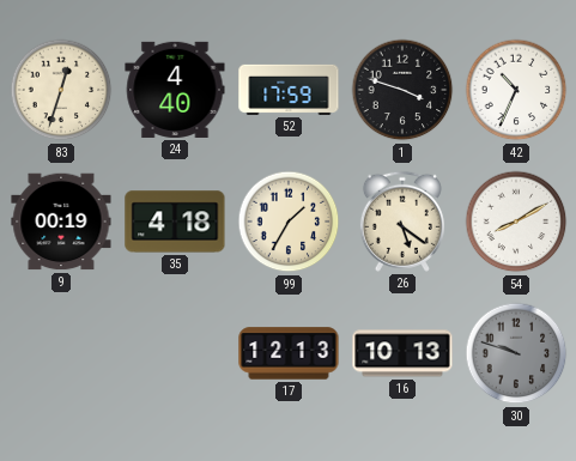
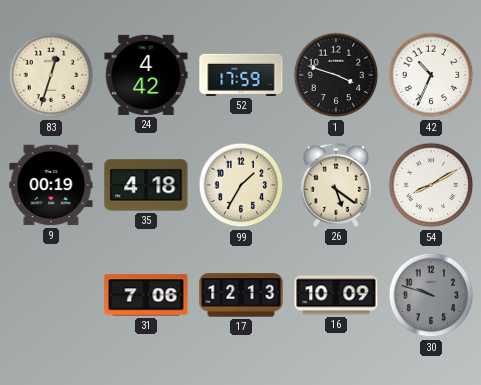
24: 4:40 -> 4:42
31: none -> 7:06
16: 10:13 -> 10:09
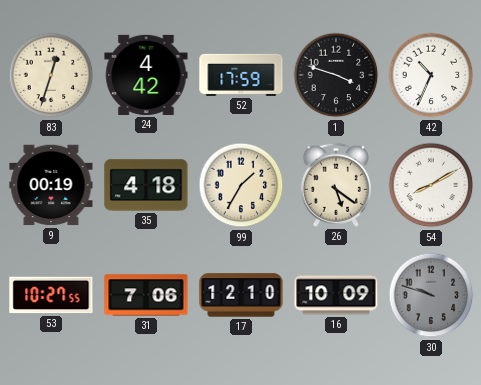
53: none -> 10:27
17: 12:13 -> 12:10
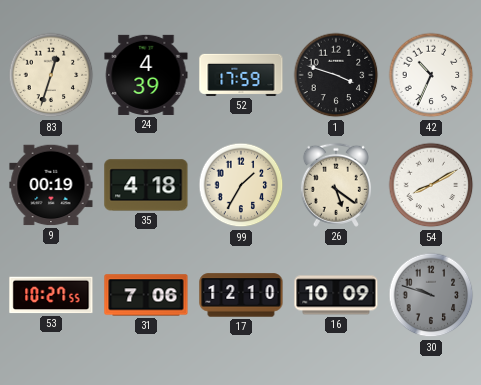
24: 4:42 -> 4:39
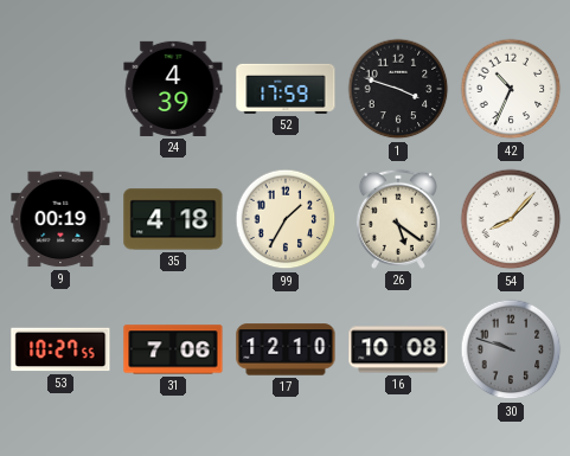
83: 12:33 -> none
54: 8:10 -> 8:07
16: 10:09 -> 10:08
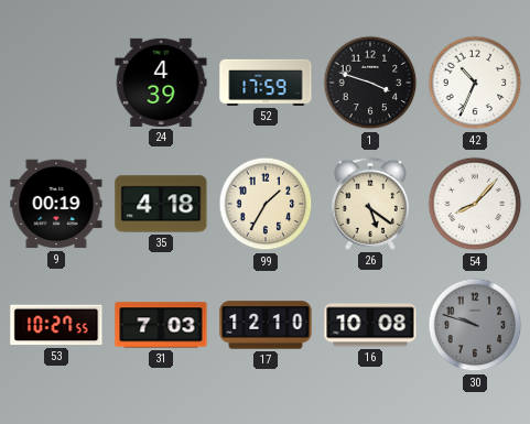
31: 7:06 -> 7:03
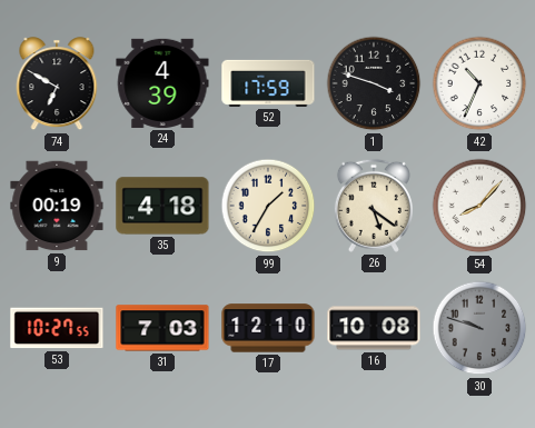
74: none -> 6:50
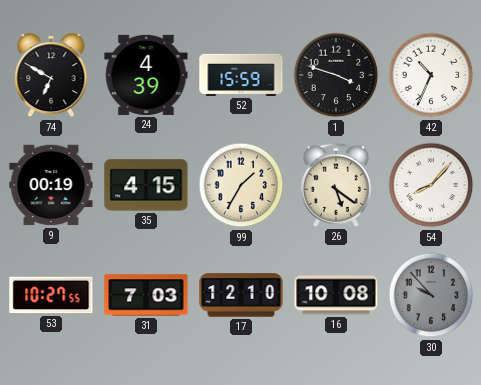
52: 17:59 -> 15:59
35: 4:18 -> 4:15
30: 9:48 -> 9:53
